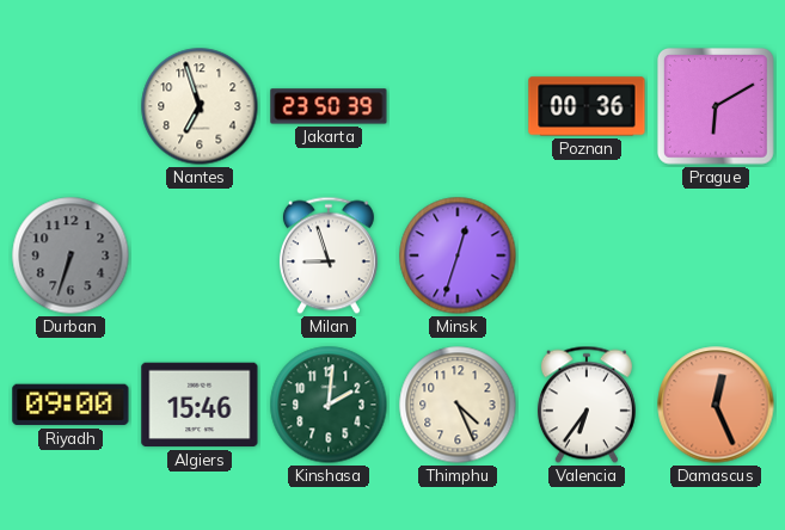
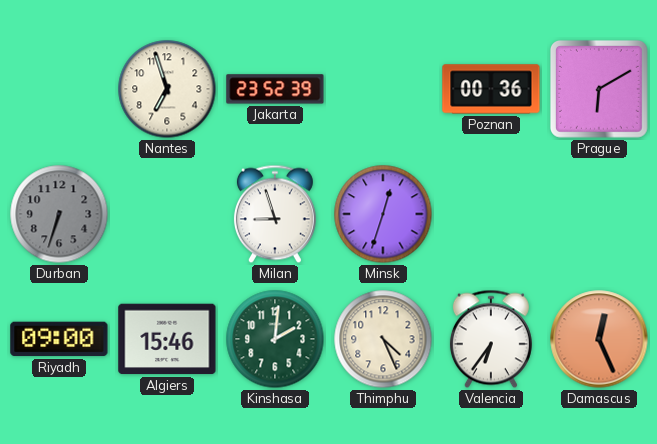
Jakarta: 23:50 -> 23:52
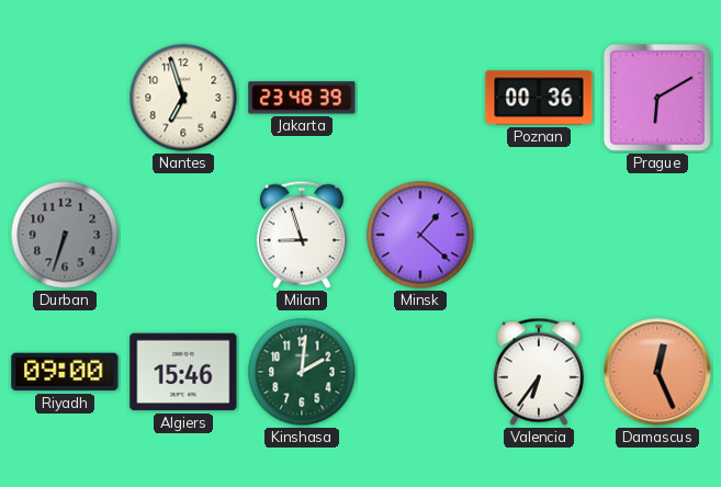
Jakarta: 23:52 -> 23:48
Minsk: 12:33 -> 1:22
Thimphu: 4:26 -> none
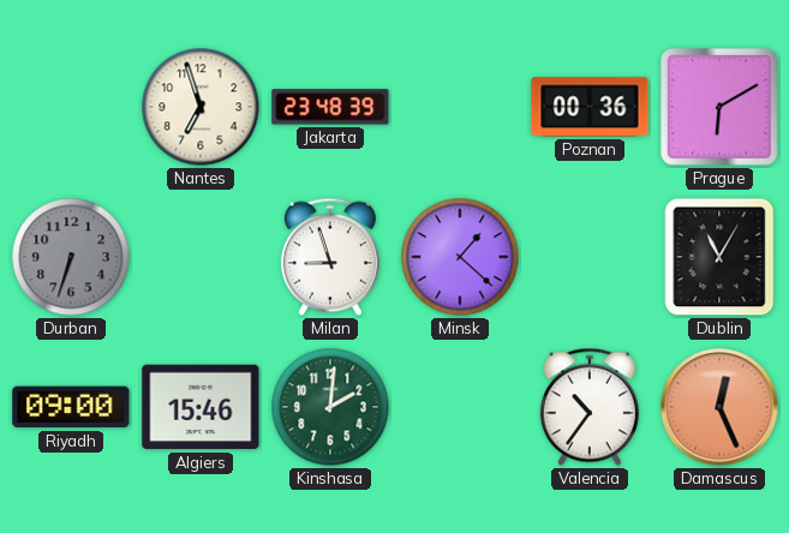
Dublin: none -> 11:05
Valencia: 6:36 -> 10:36
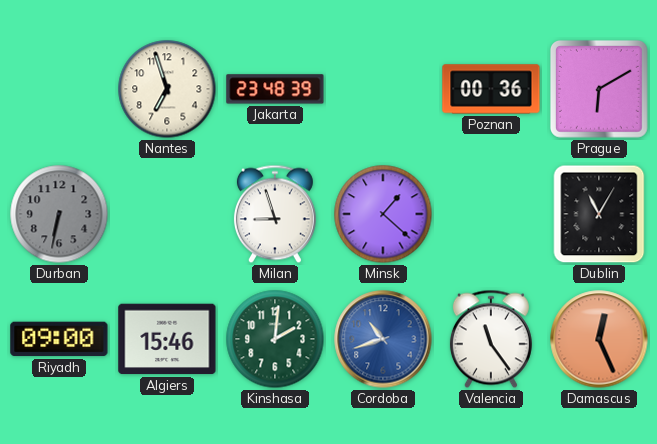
Durban: 6:33 -> 6:32
Cordoba: none -> 10:42
Valencia: 10:36 -> 11:24
